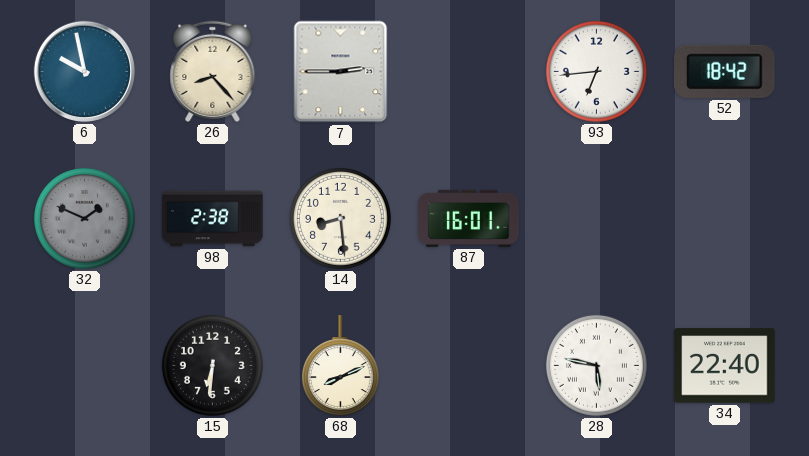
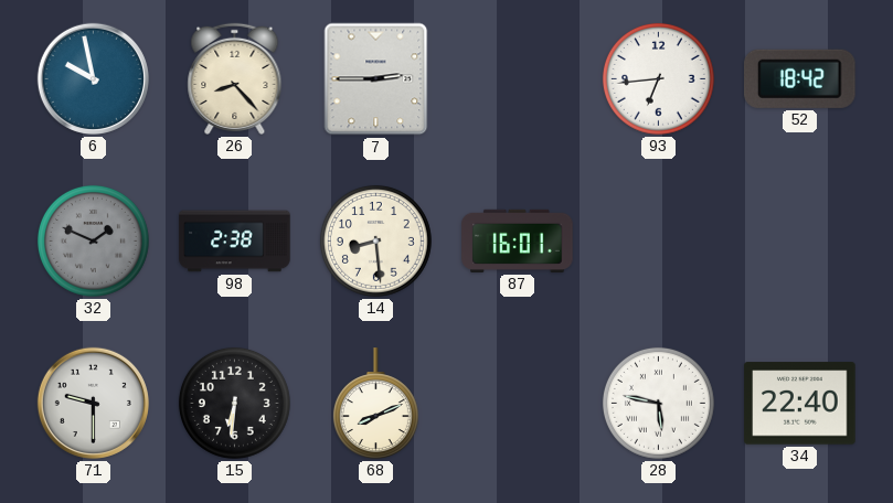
71: none -> 9:30
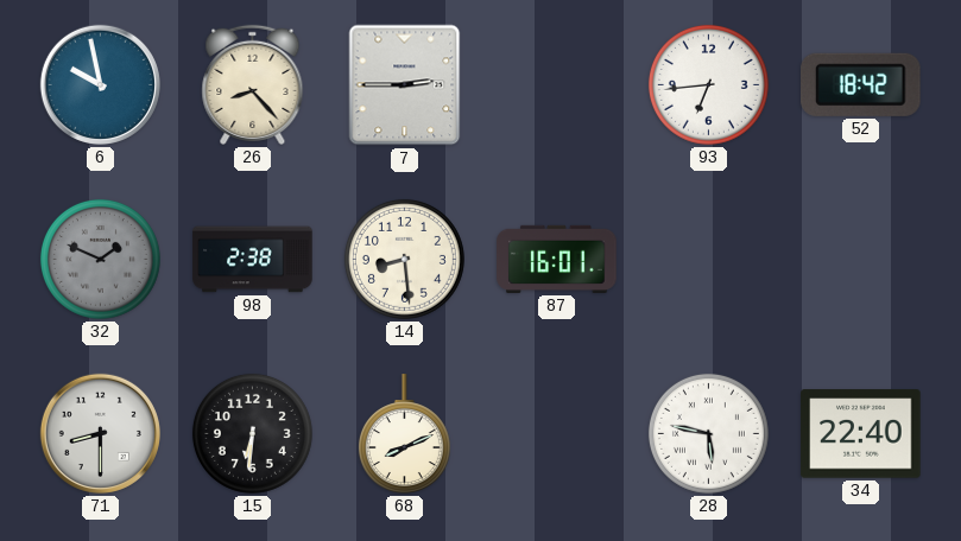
71: 9:30 -> 8:30
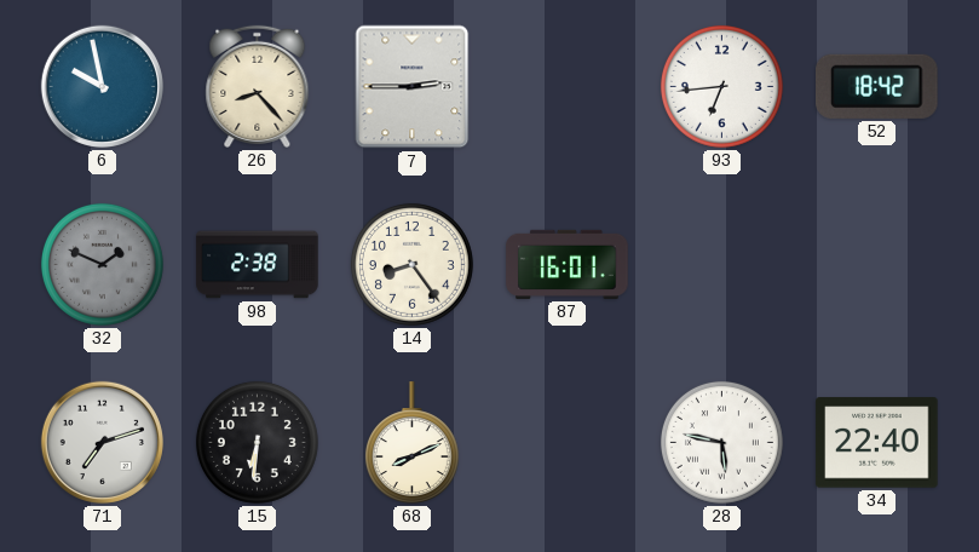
14: 8:29 -> 8:24
71: 8:30 -> 7:12
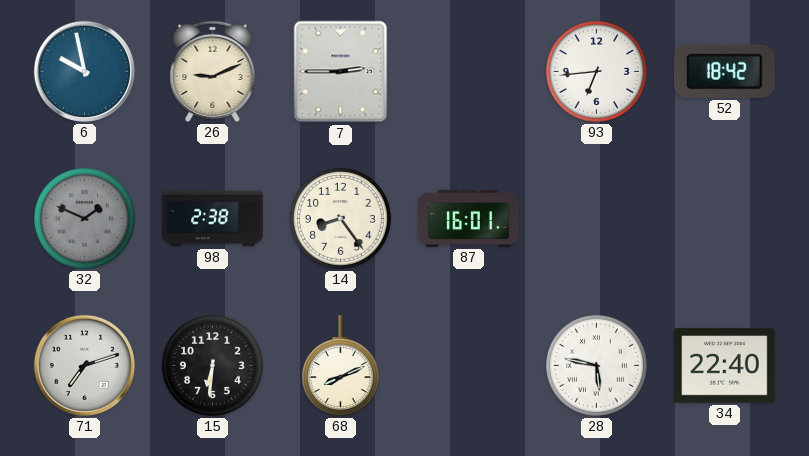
26: 8:23 -> 9:11
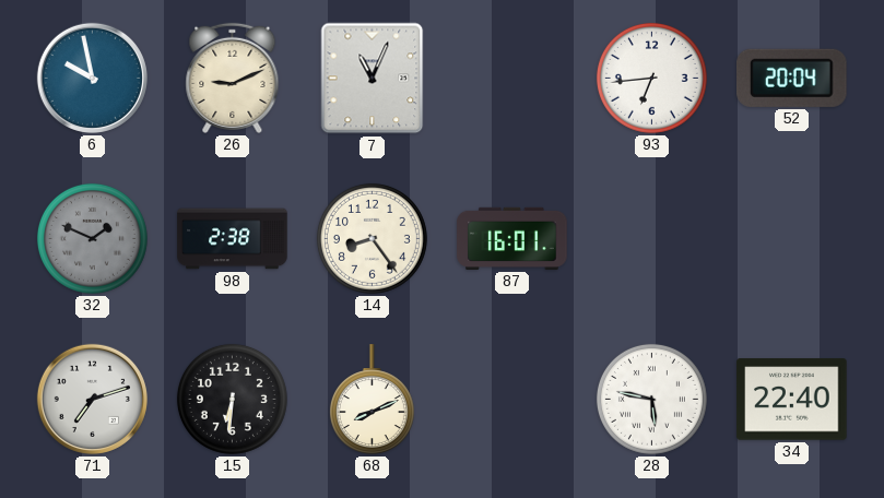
7: 2:45 -> 11:04
52: 18:42 -> 20:04
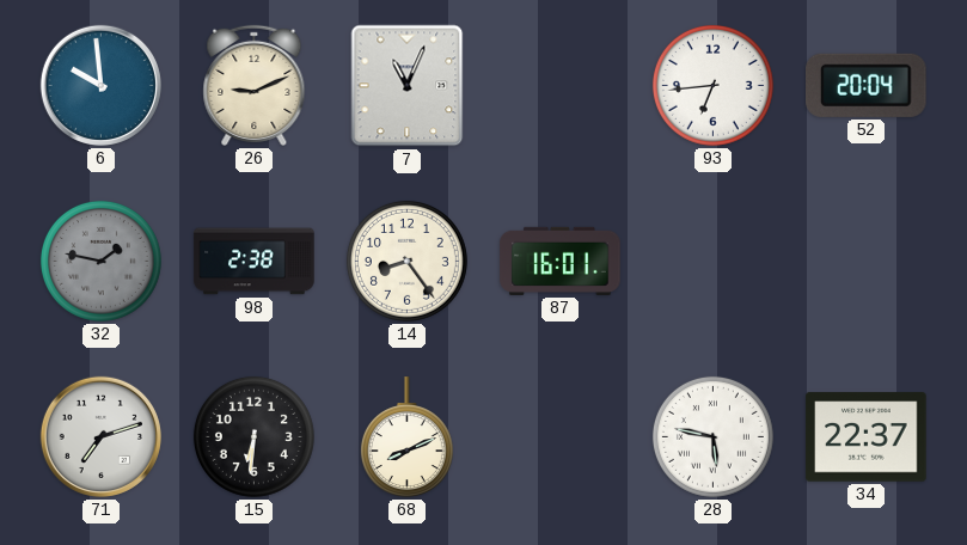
6: 9:58 -> 9:59
32: 1:49 -> 1:47
34: 22:40 -> 22:37
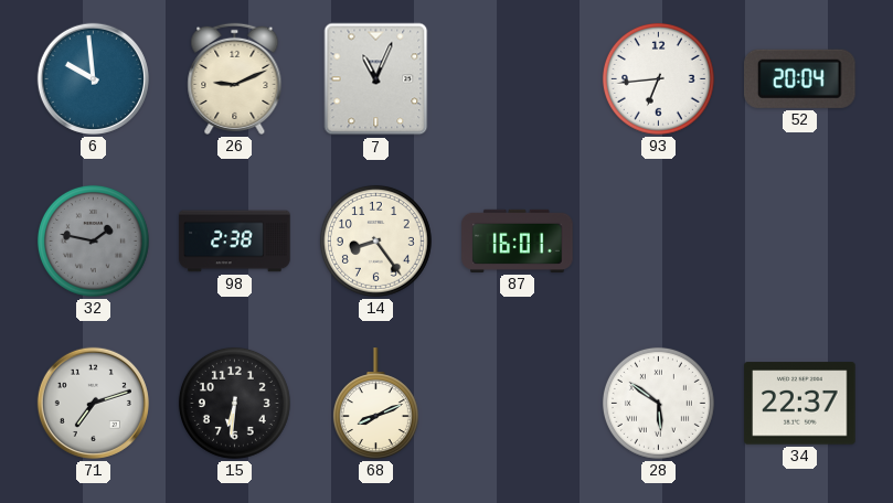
28: 5:47 -> 5:51
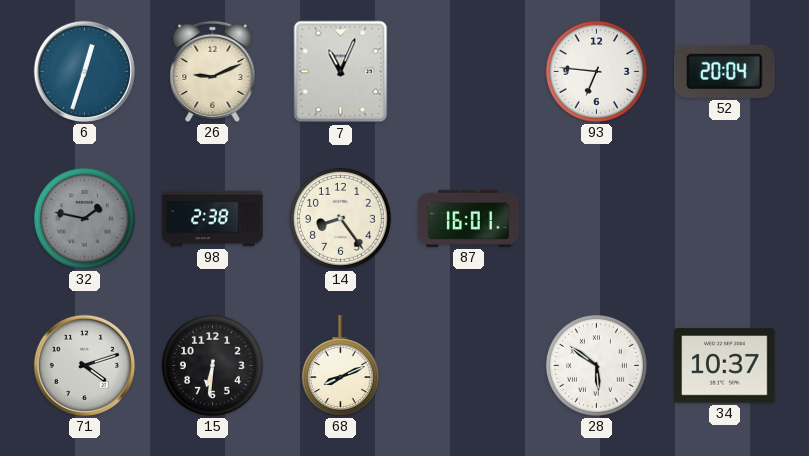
6: 9:59 -> 12:33
93: 6:44 -> 6:46
71: 7:12 -> 4:12
34: 22:37 -> 10:37
